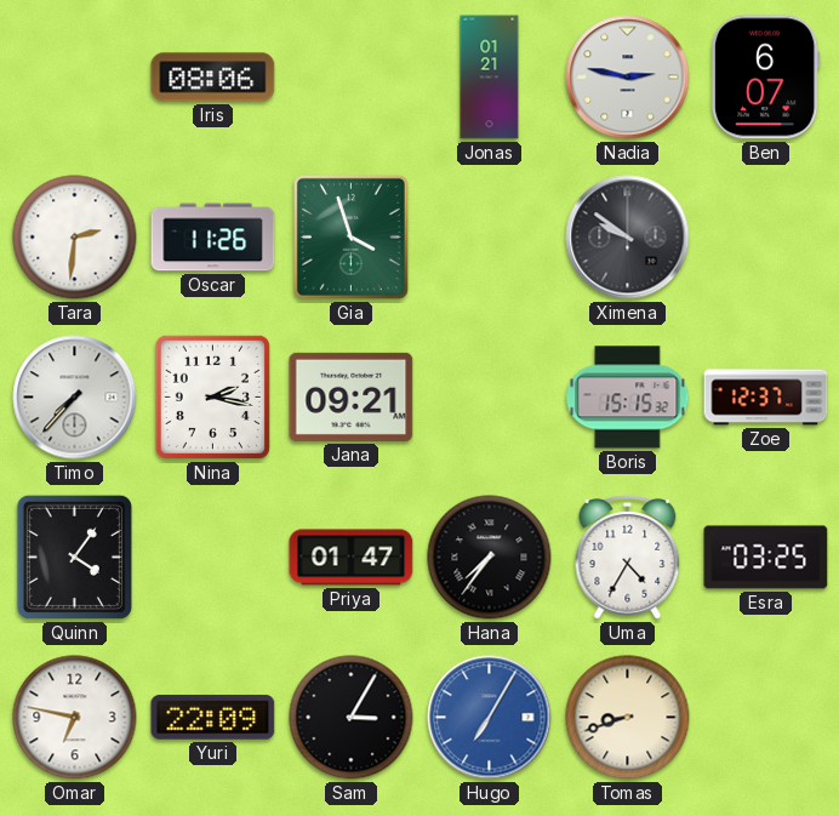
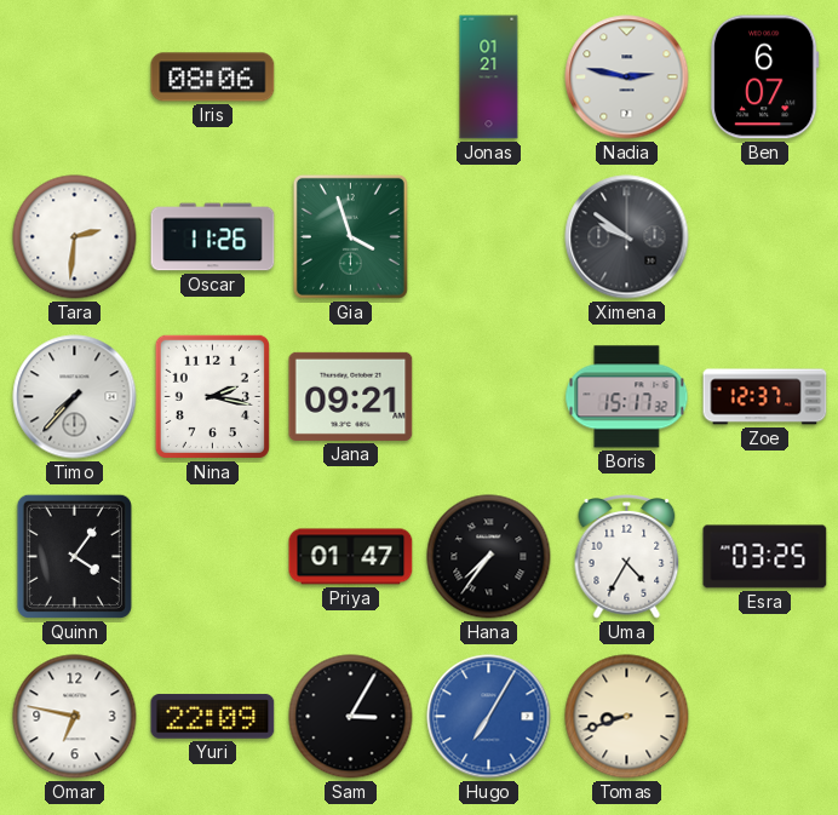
Boris: 15:15 -> 15:17
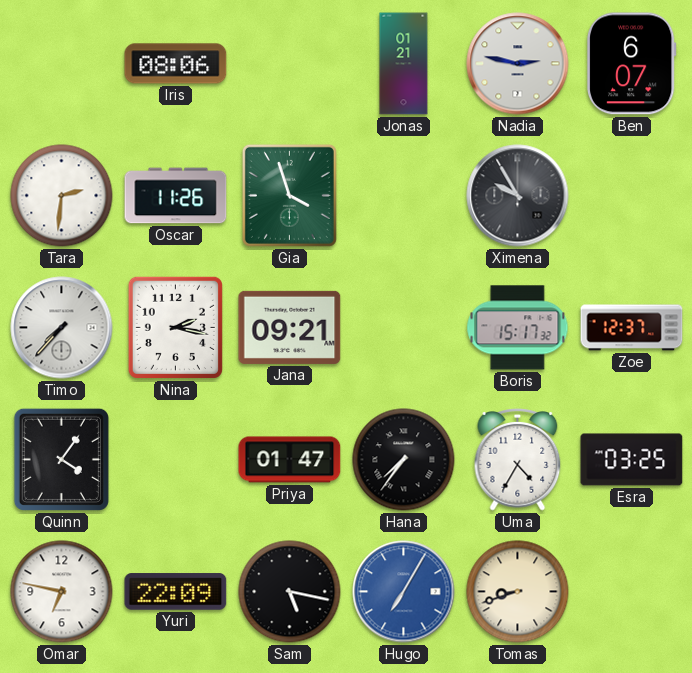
Ximena: 9:51 -> 9:55
Sam: 3:05 -> 5:17
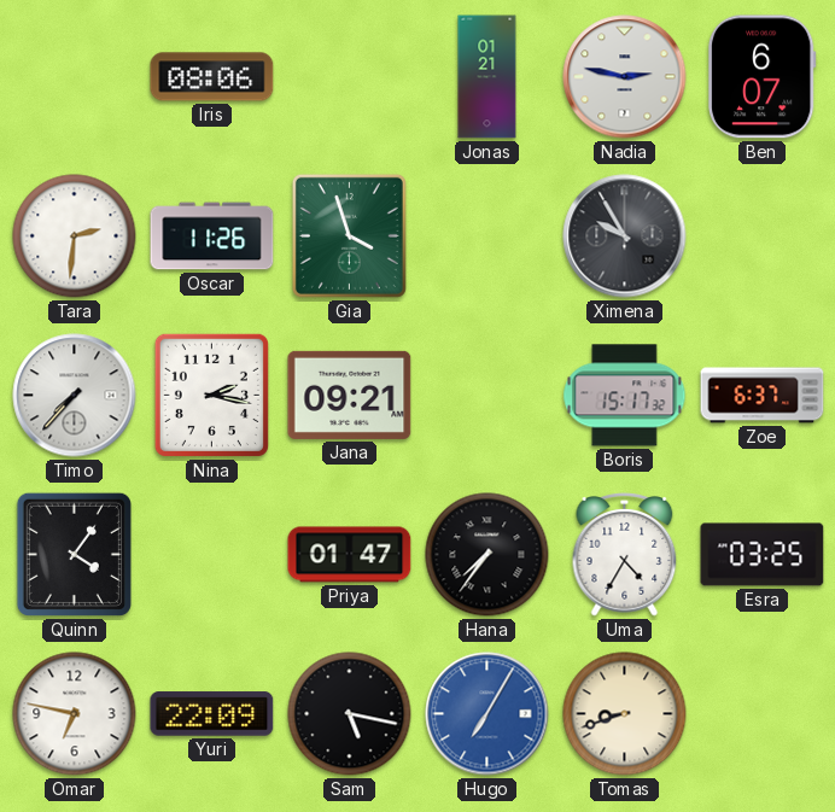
Zoe: 12:37 -> 6:37
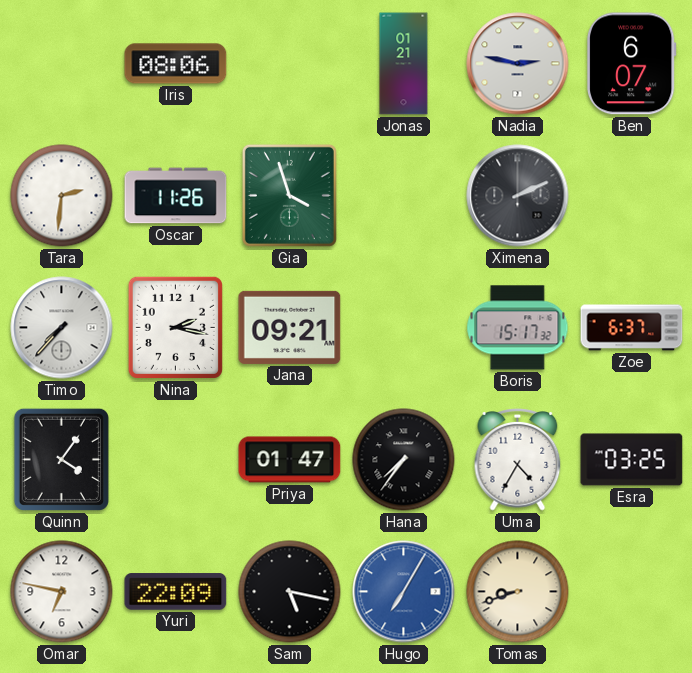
Ximena: 9:55 -> 2:11
